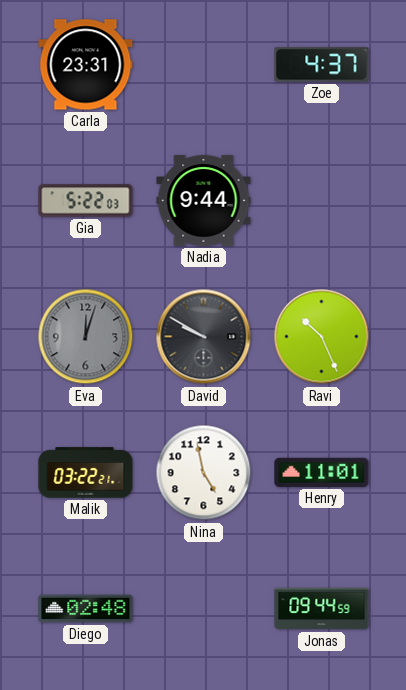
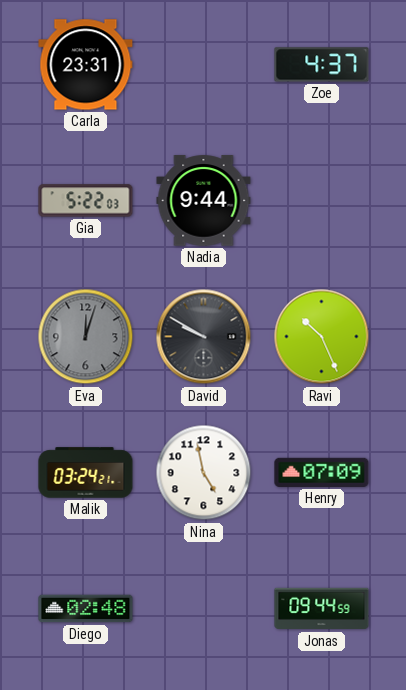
Malik: 03:22 -> 03:24
Henry: 11:01 -> 07:09
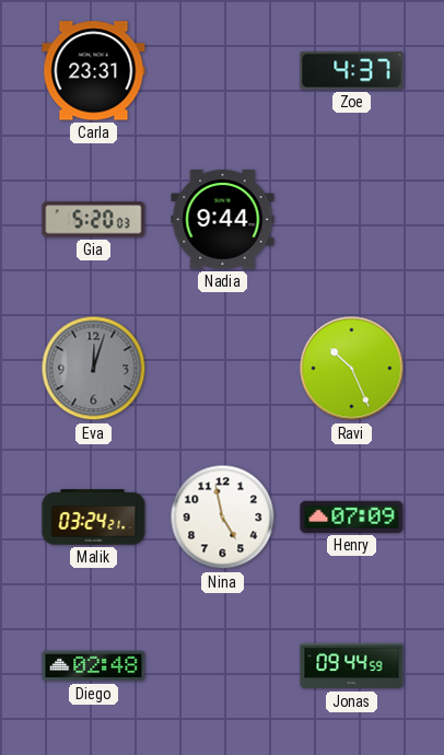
Gia: 5:22 -> 5:20
David: 9:50 -> none
